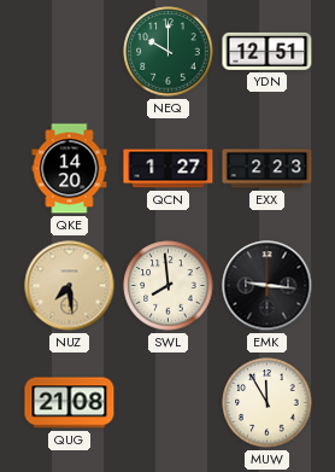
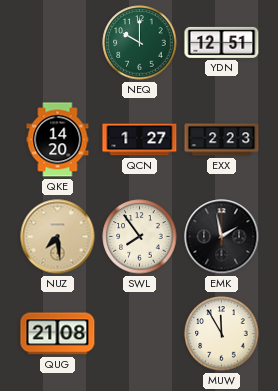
SWL: 7:59 -> 7:54
EMK: 9:16 -> 1:58
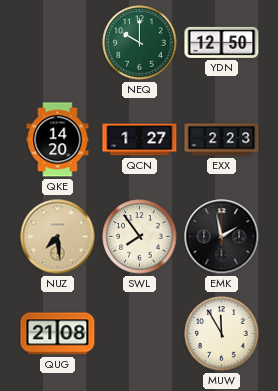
YDN: 12:51 -> 12:50
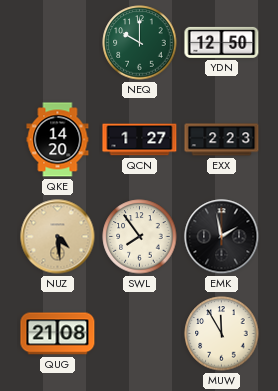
NUZ: 7:29 -> 4:29
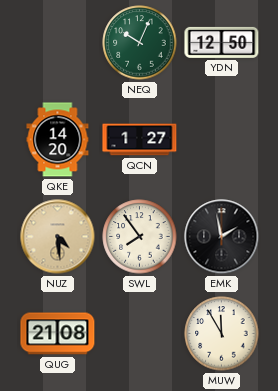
NEQ: 10:00 -> 10:04
EXX: 2:23 -> none
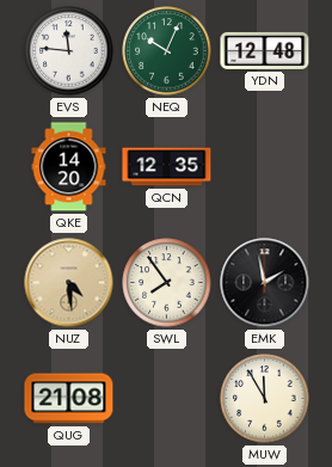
EVS: none -> 11:46
YDN: 12:50 -> 12:48
QCN: 1:27 -> 12:35
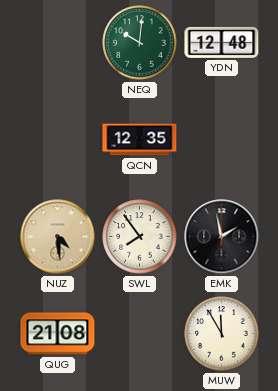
EVS: 11:46 -> none
NEQ: 10:04 -> 10:01
QKE: 14:20 -> none
